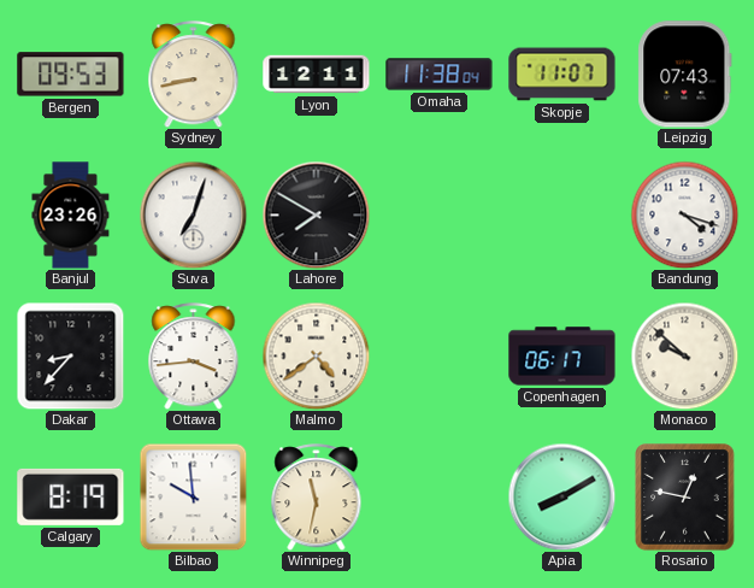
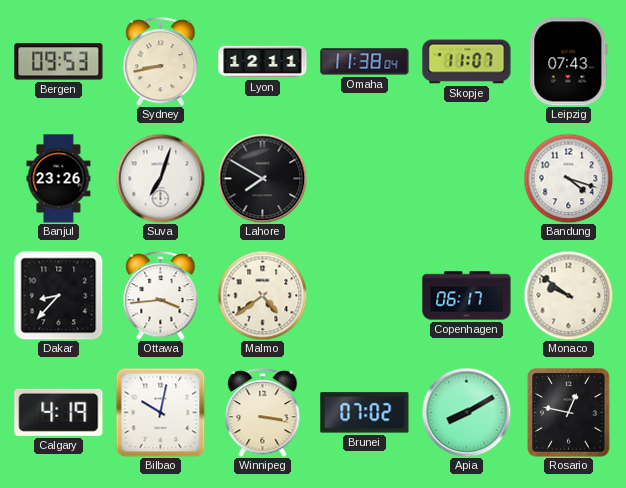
Monaco: 9:52 -> 9:51
Calgary: 8:19 -> 4:19
Bilbao: 9:59 -> 10:02
Winnipeg: 11:32 -> 3:17
Brunei: none -> 07:02
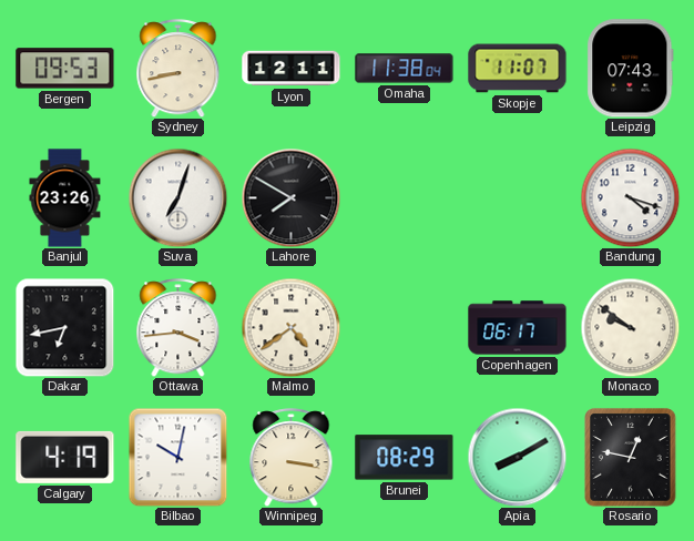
Dakar: 8:37 -> 6:43
Brunei: 07:02 -> 08:29
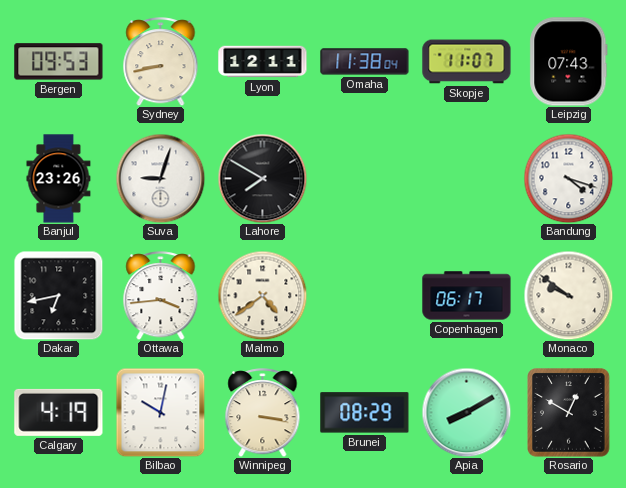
Suva: 7:03 -> 9:03
Rosario: 12:47 -> 12:50
